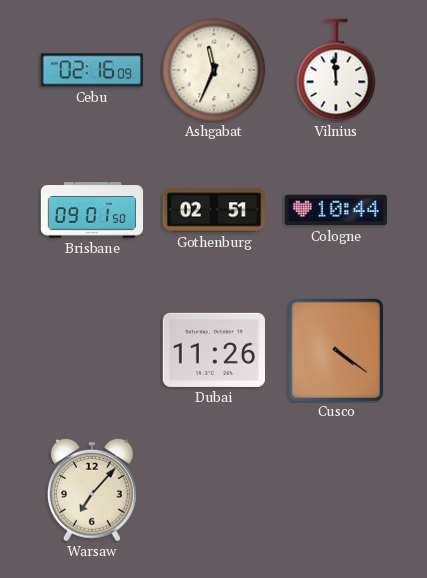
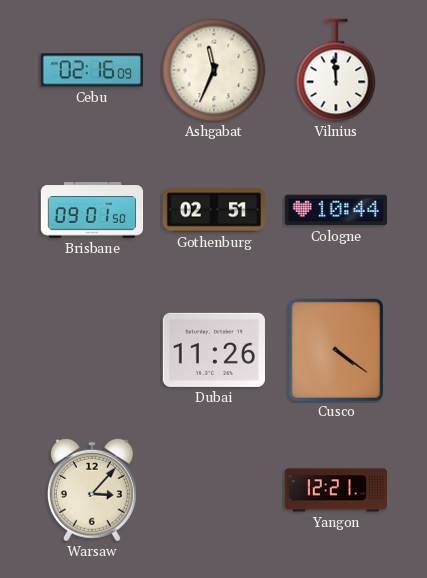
Warsaw: 7:07 -> 3:07
Yangon: none -> 12:21
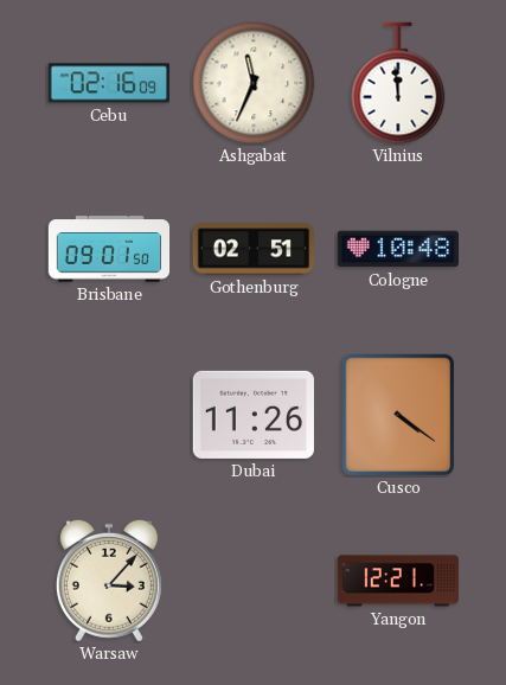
Cologne: 10:44 -> 10:48
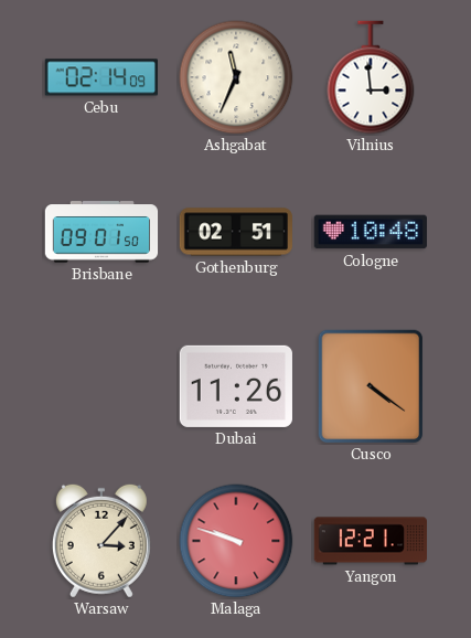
Cebu: 02:16 -> 02:14
Vilnius: 11:59 -> 2:59
Malaga: none -> 9:48
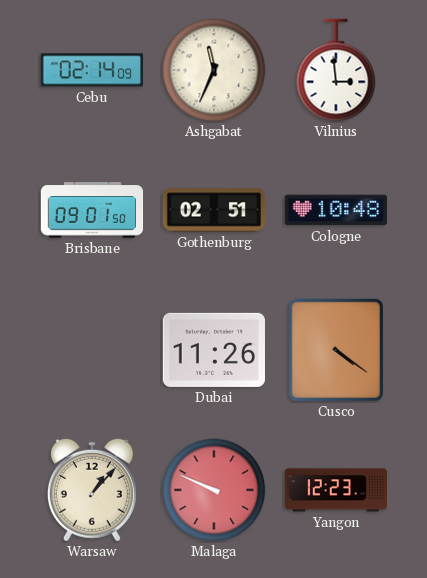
Warsaw: 3:07 -> 1:07
Malaga: 9:48 -> 9:49
Yangon: 12:21 -> 12:23
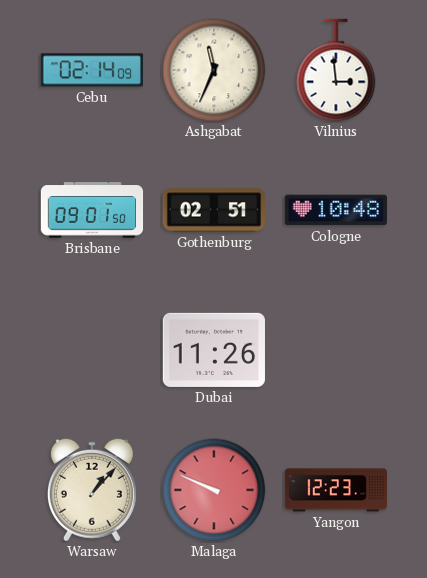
Cusco: 4:21 -> none
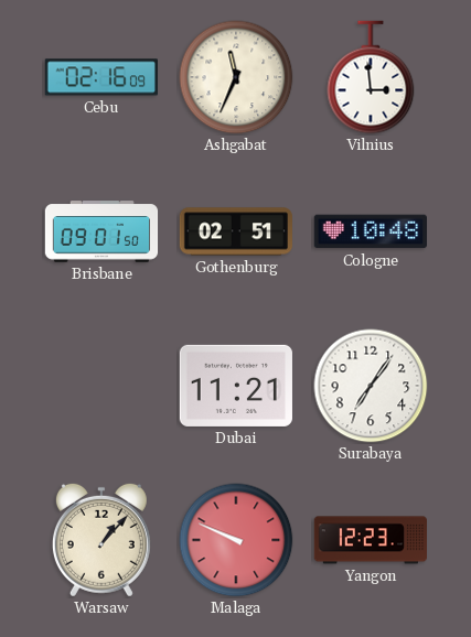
Cebu: 02:14 -> 02:16
Dubai: 11:26 -> 11:21
Surabaya: none -> 7:06
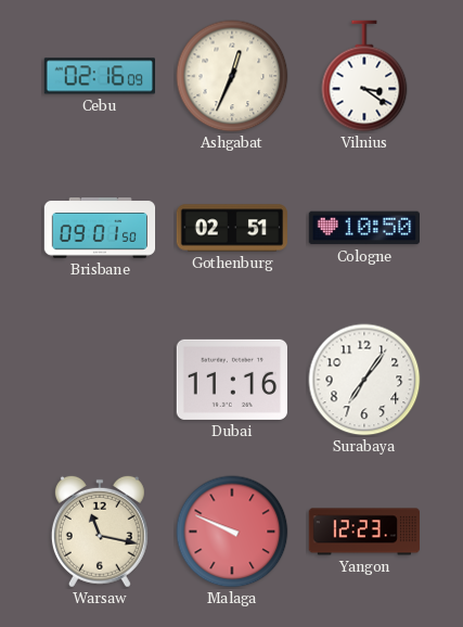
Ashgabat: 11:34 -> 12:34
Vilnius: 2:59 -> 3:21
Cologne: 10:48 -> 10:50
Dubai: 11:21 -> 11:16
Warsaw: 1:07 -> 11:17
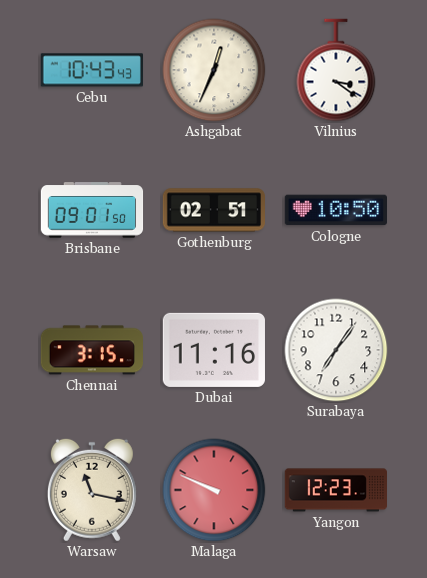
Cebu: 02:16 -> 10:43
Chennai: none -> 3:15
